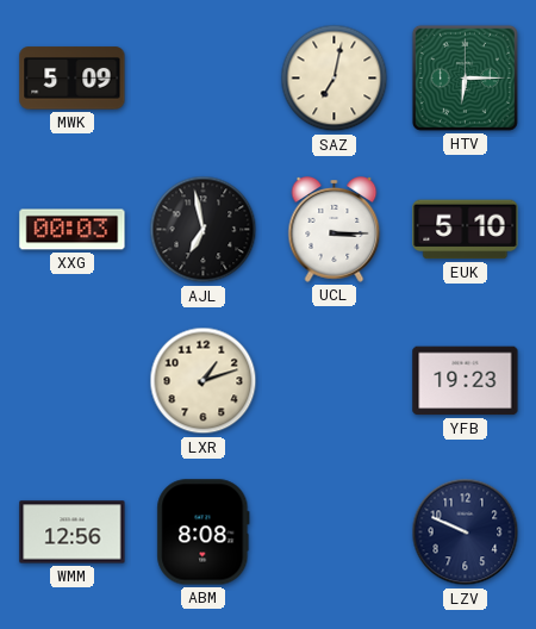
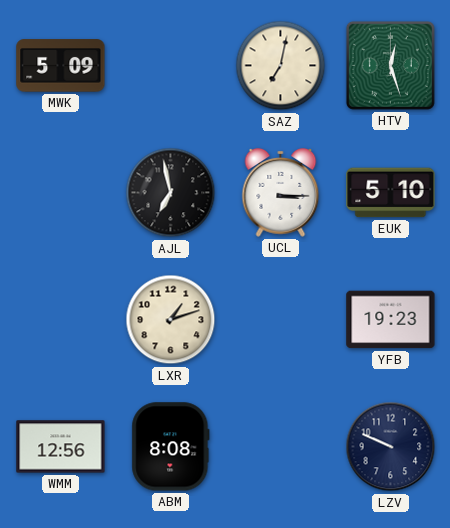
HTV: 6:15 -> 12:27
XXG: 00:03 -> none
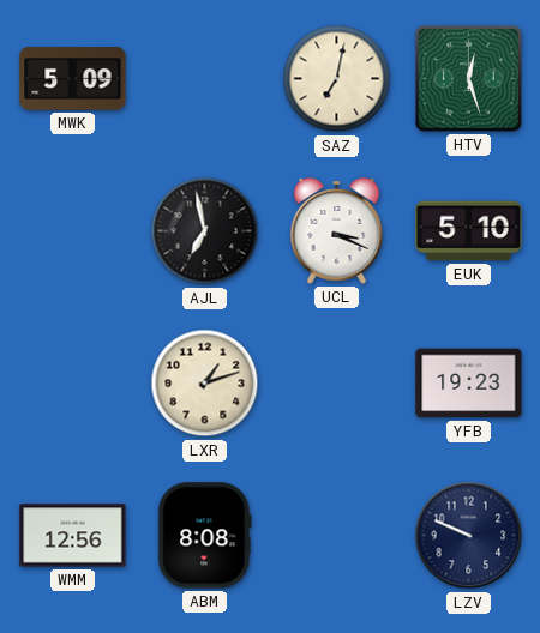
UCL: 3:15 -> 3:19
